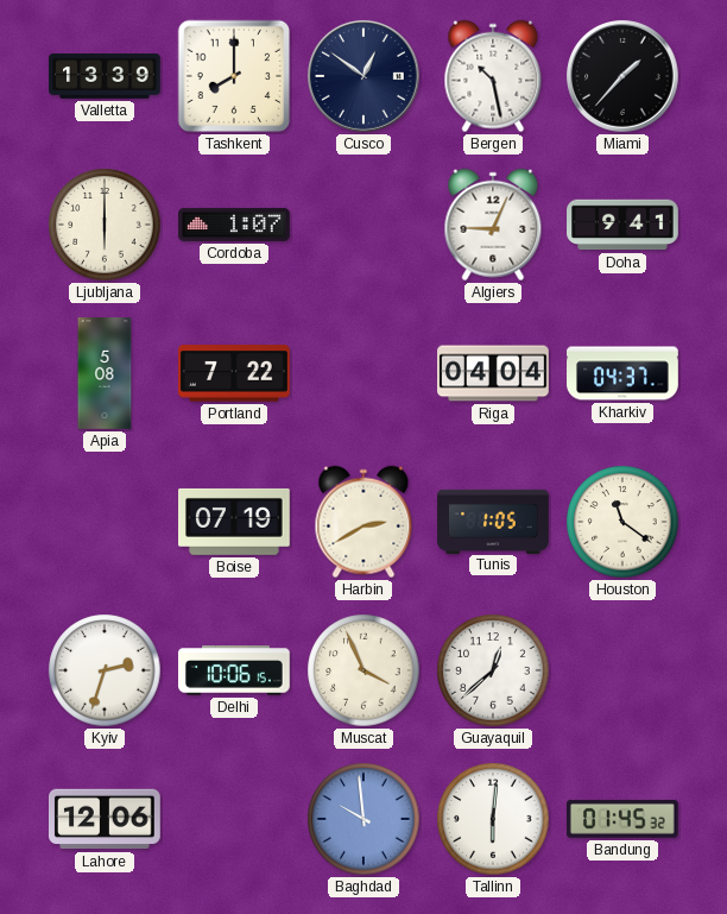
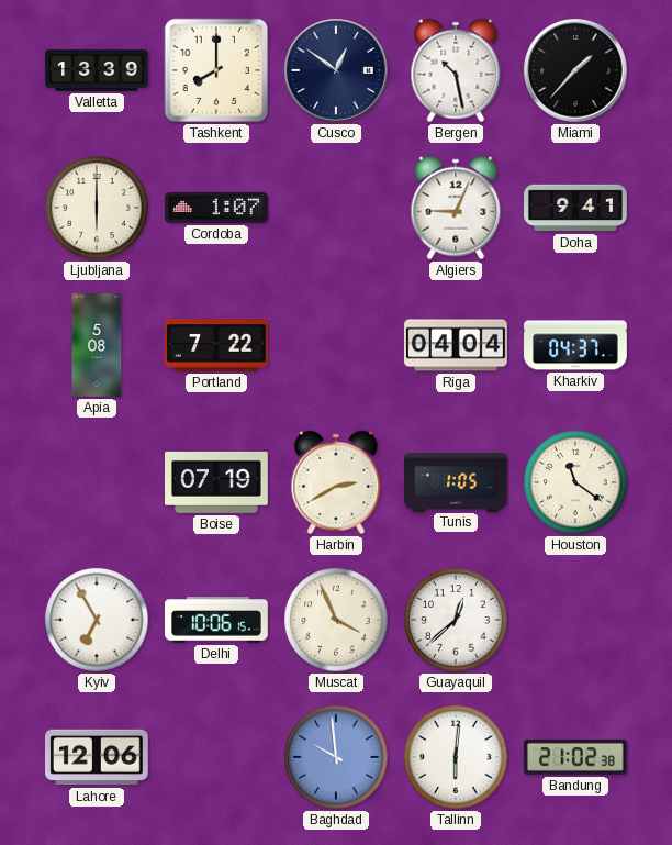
Kyiv: 2:33 -> 6:55
Bandung: 01:45 -> 21:02
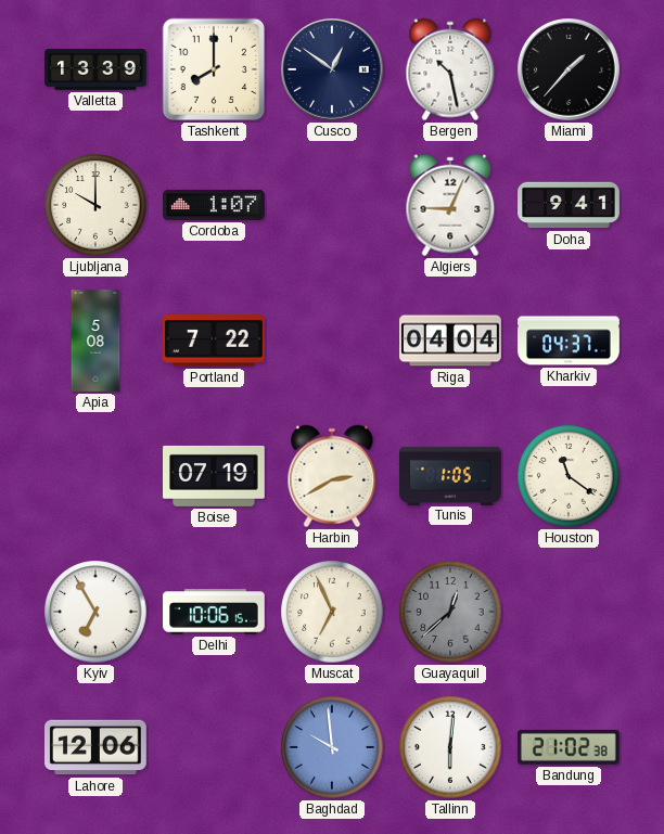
Ljubljana: 6:00 -> 10:00
Muscat: 3:56 -> 6:56
Guayaquil dial: white -> grey
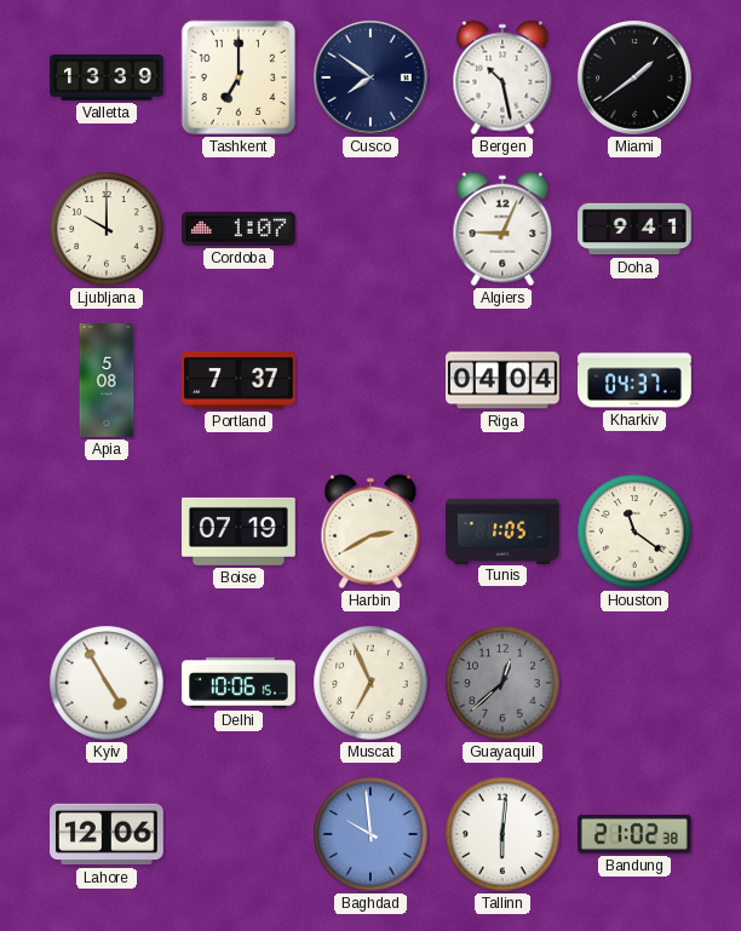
Tashkent: 8:00 -> 7:00
Cusco: 12:51 -> 7:51
Miami: 1:37 -> 1:39
Portland: 7:22 -> 7:37
Kyiv: 6:55 -> 4:55
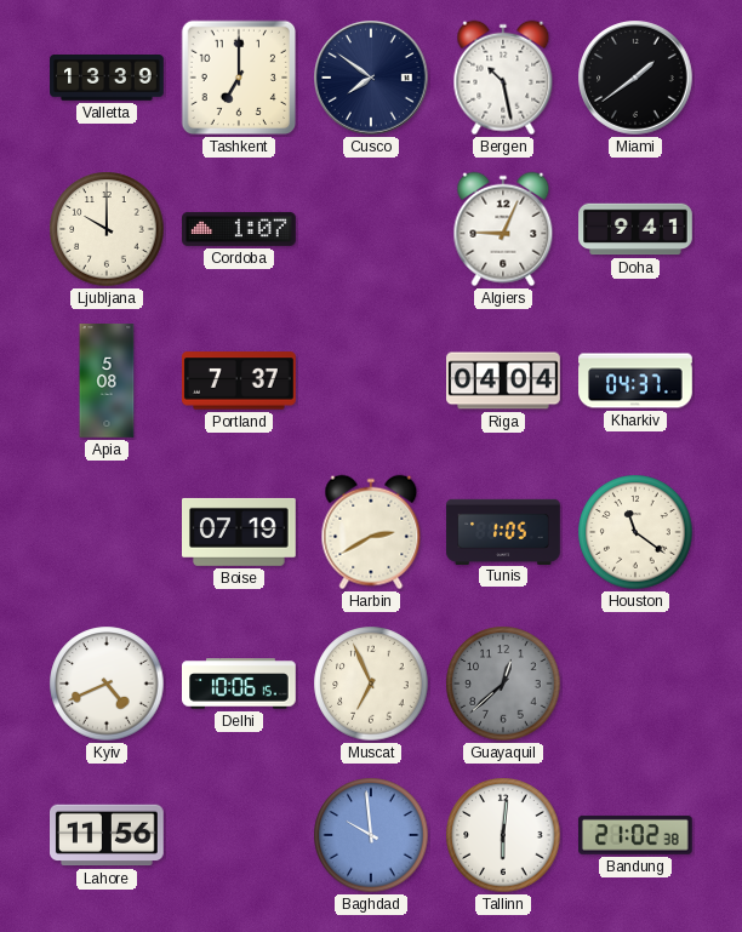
Kyiv: 4:55 -> 4:41
Lahore: 12:06 -> 11:56
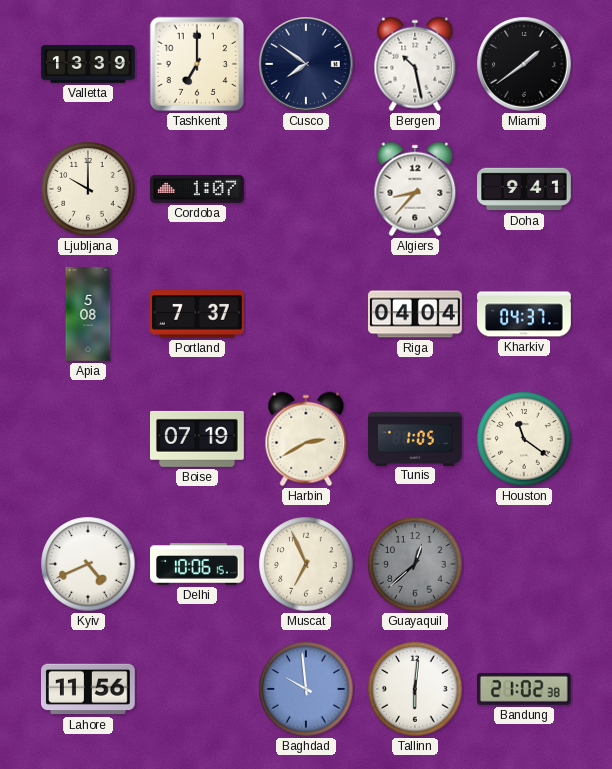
Algiers: 9:04 -> 8:37
